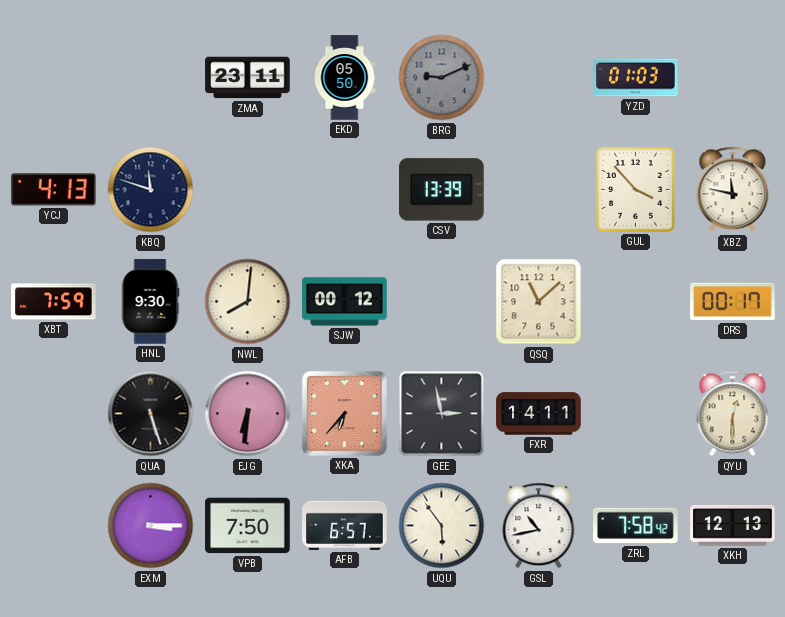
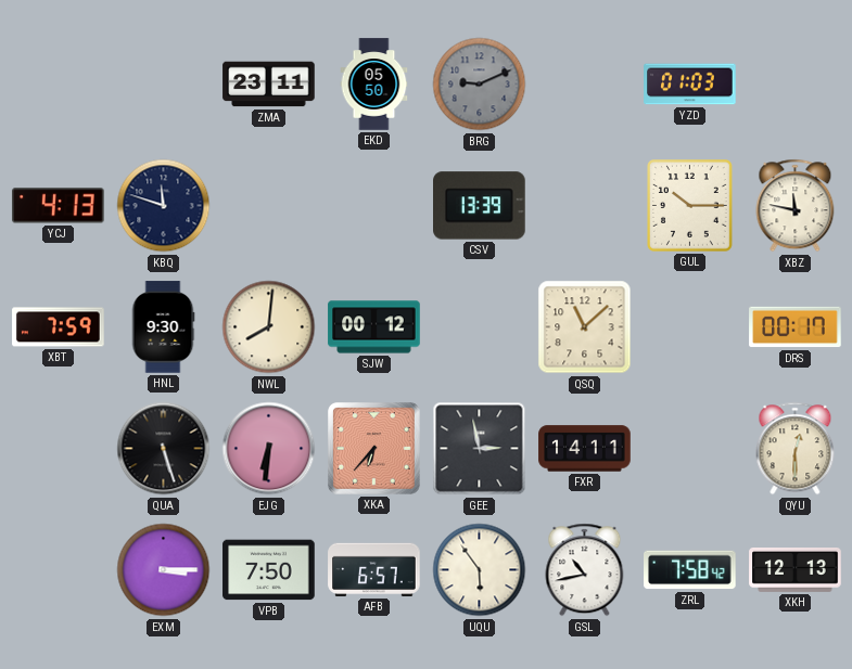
GUL: 3:53 -> 10:15
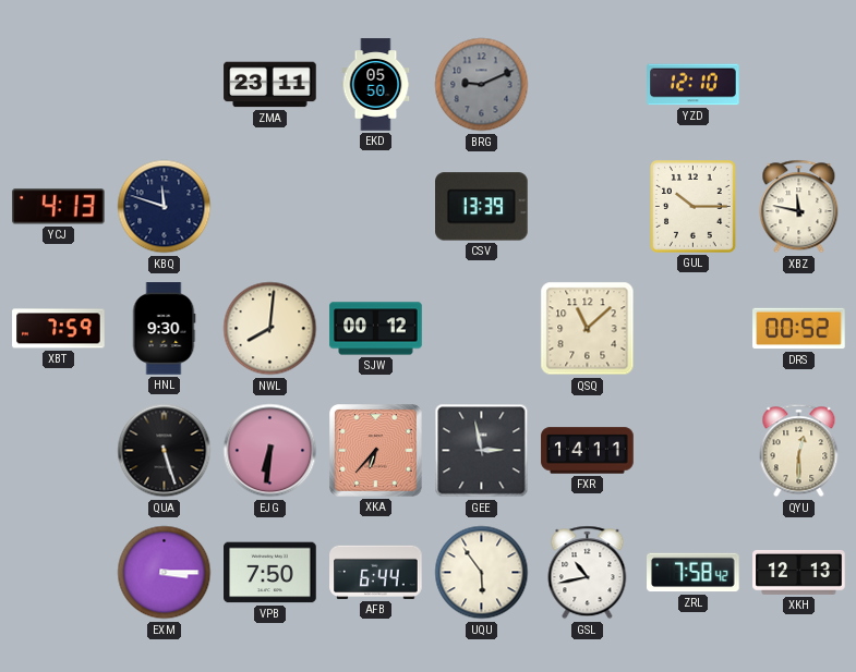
YZD: 01:03 -> 12:10
DRS: 00:17 -> 00:52
AFB: 6:57 -> 6:44
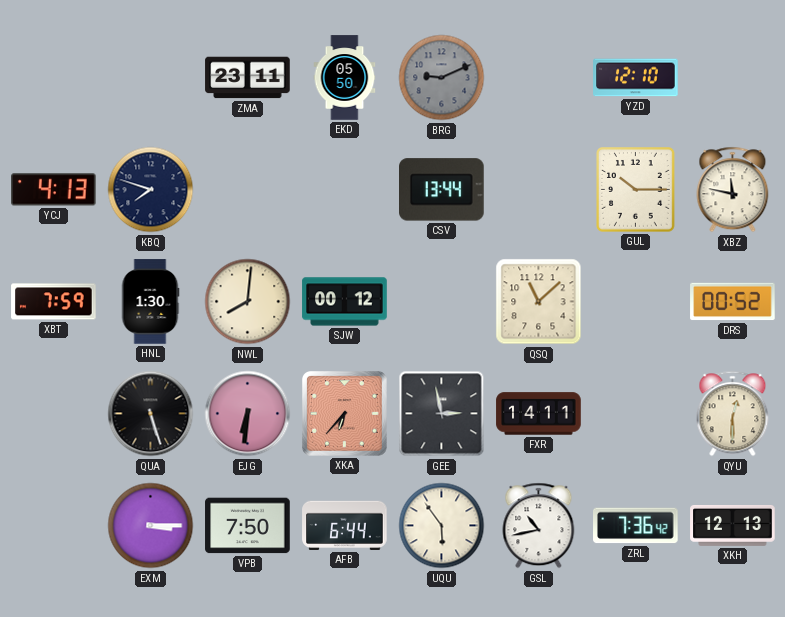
KBQ: 11:48 -> 7:48
CSV: 13:39 -> 13:44
HNL: 9:30 -> 1:30
ZRL: 7:58 -> 7:36
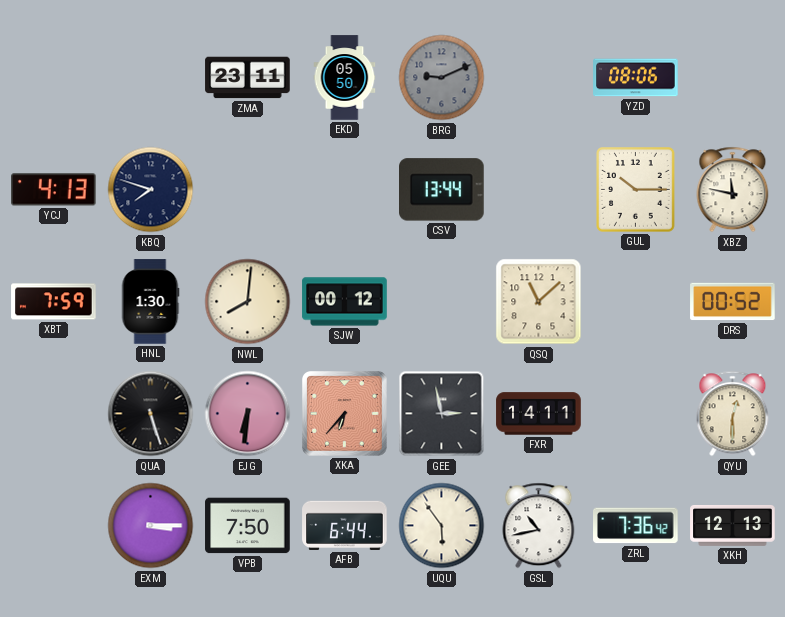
YZD: 12:10 -> 08:06
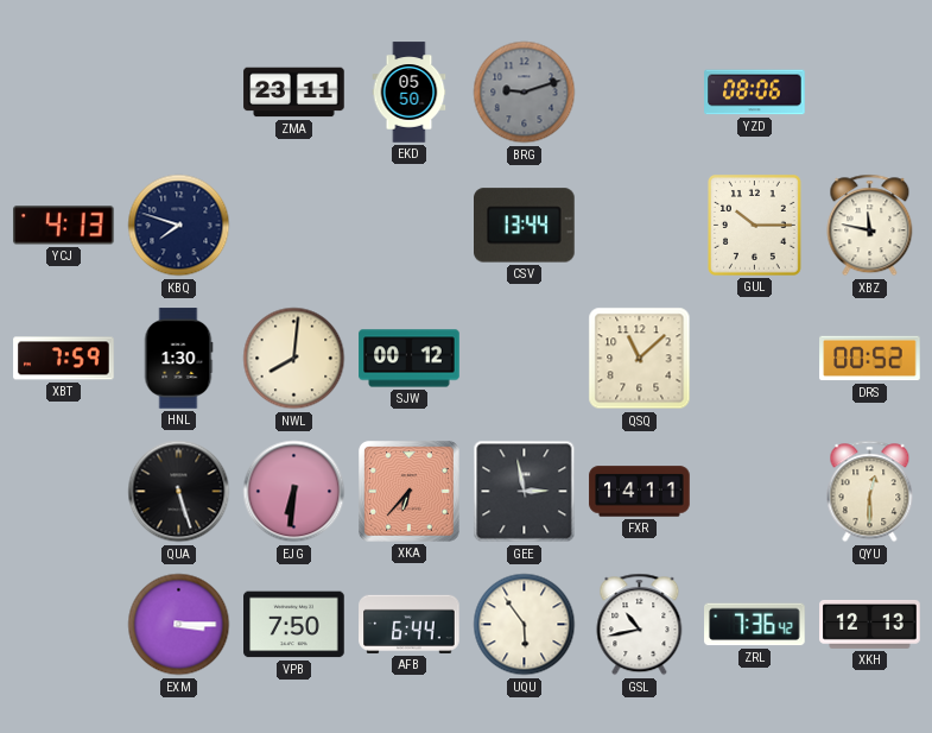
BRG: 9:11 -> 9:12
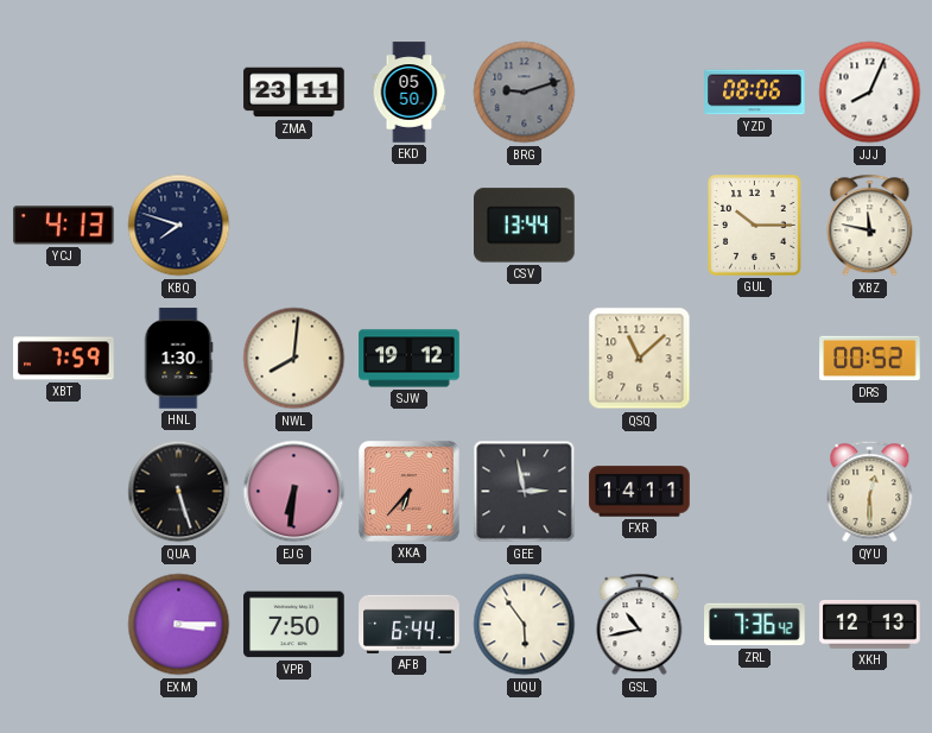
JJJ: none -> 8:04
SJW: 00:12 -> 19:12
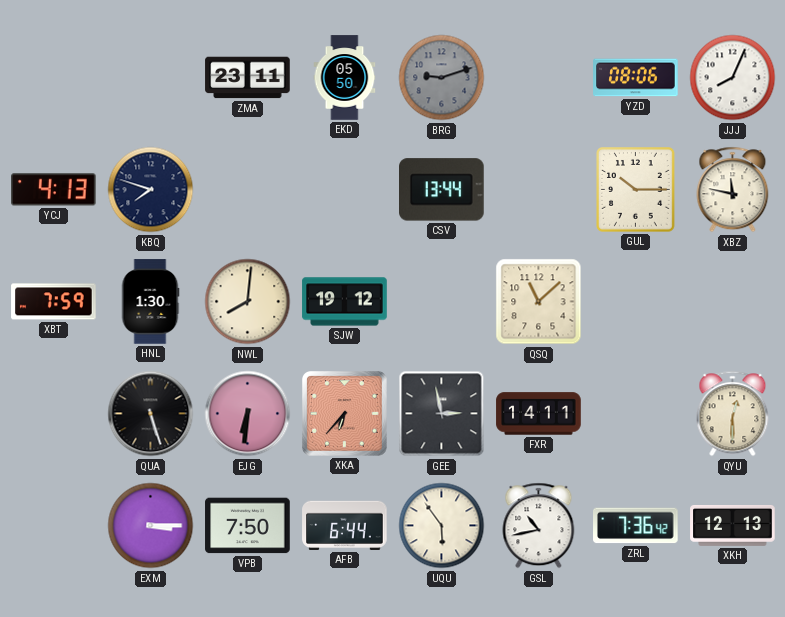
DRS: 00:52 -> none
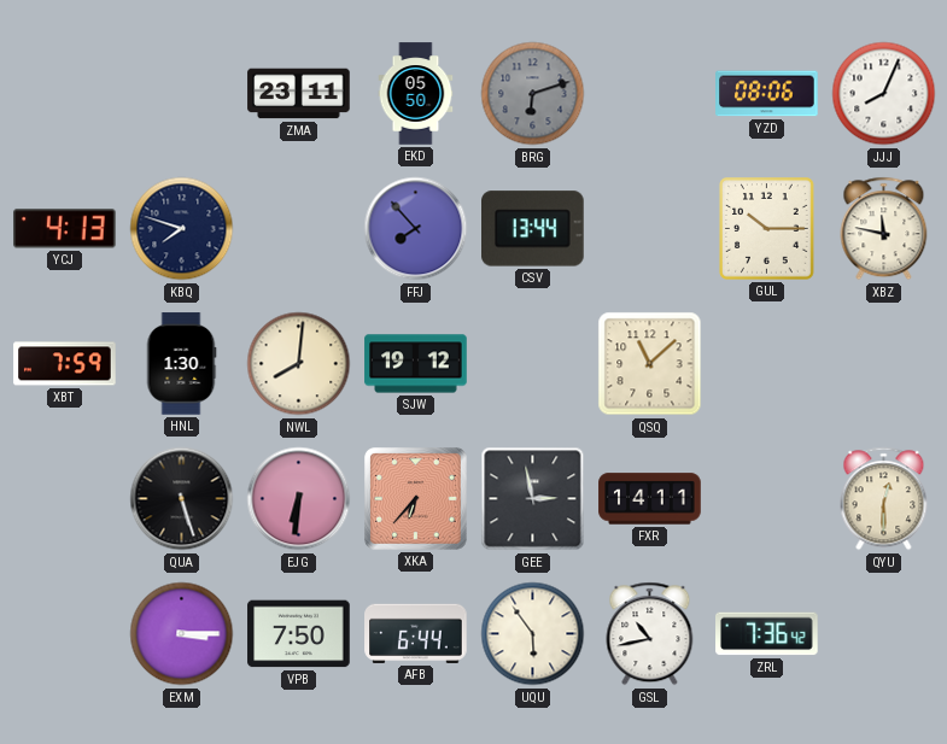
BRG: 9:12 -> 6:12
FFJ: none -> 7:53
XKH: 12:13 -> none
